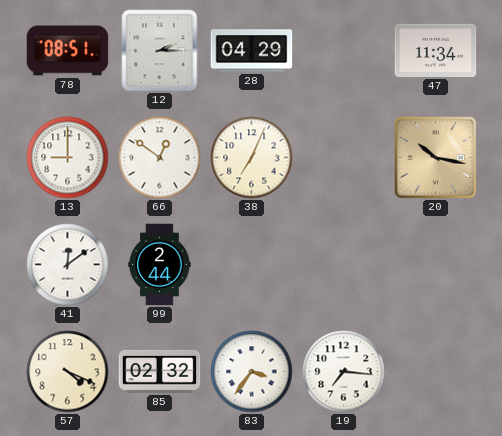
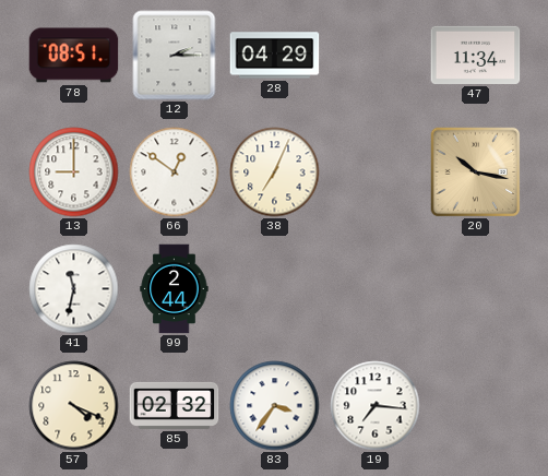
41: 12:09 -> 11:32
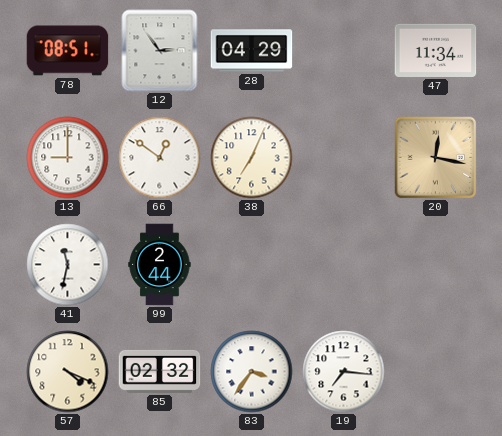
12: 2:15 -> 2:54
20: 10:17 -> 12:17
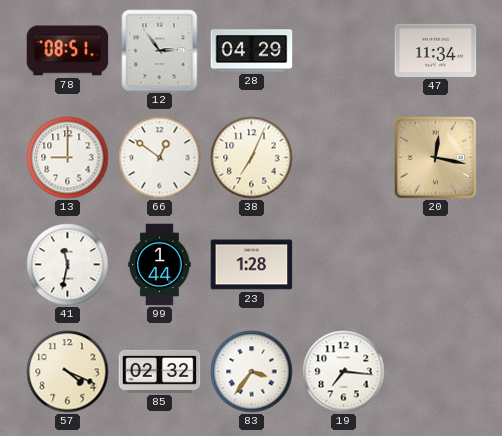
99: 2:44 -> 1:44
23: none -> 1:28
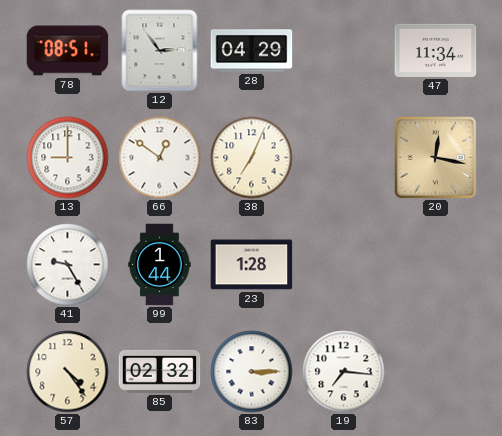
41: 11:32 -> 9:25
57: 4:19 -> 4:24
83: 3:36 -> 3:15
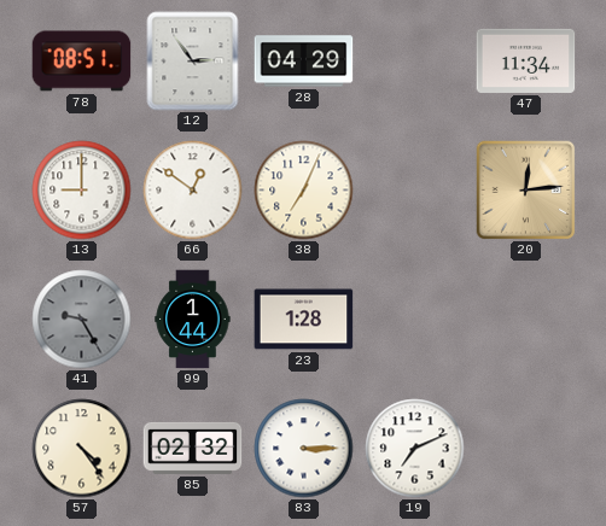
20: 12:17 -> 12:14
41 dial: white -> grey
19: 7:16 -> 7:11
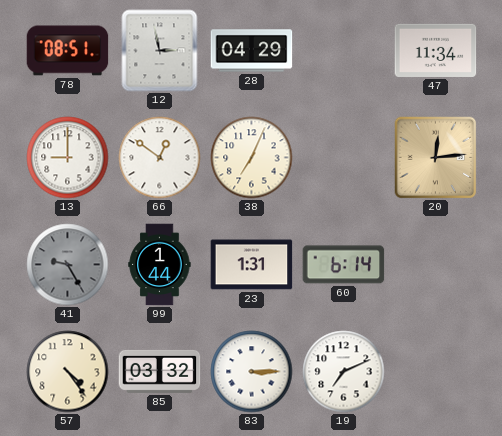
12: 2:54 -> 2:58
23: 1:28 -> 1:31
60: none -> 6:14
85: 02:32 -> 03:32
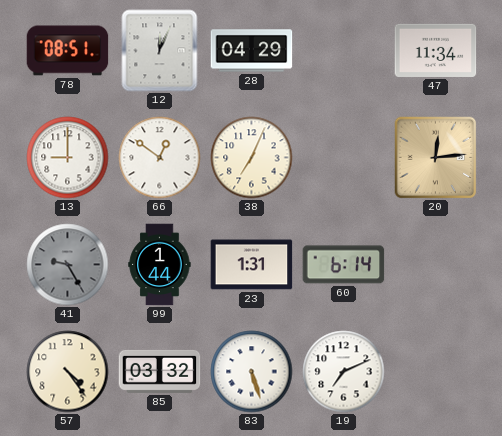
12: 2:58 -> 12:04
83: 3:15 -> 5:27
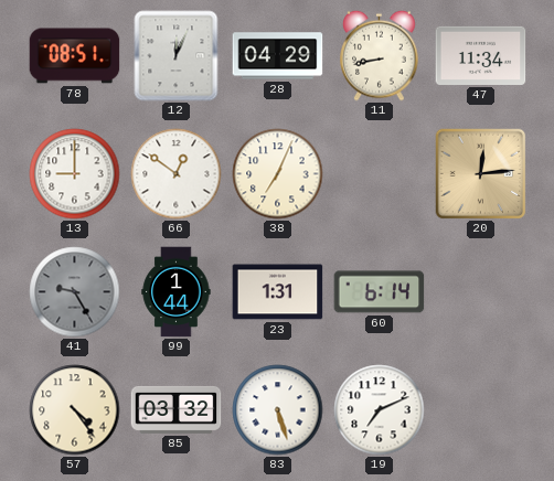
11: none -> 8:43
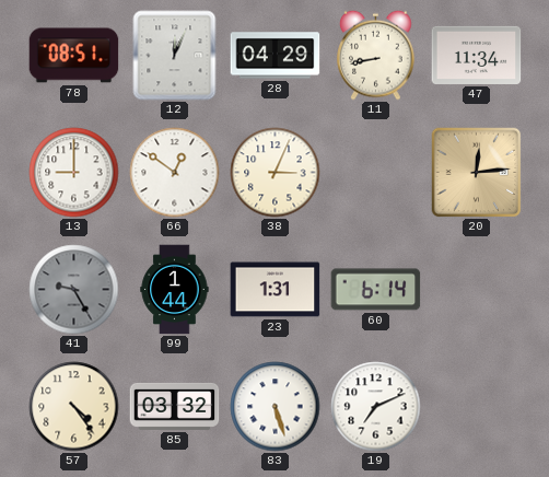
38: 7:04 -> 3:04
